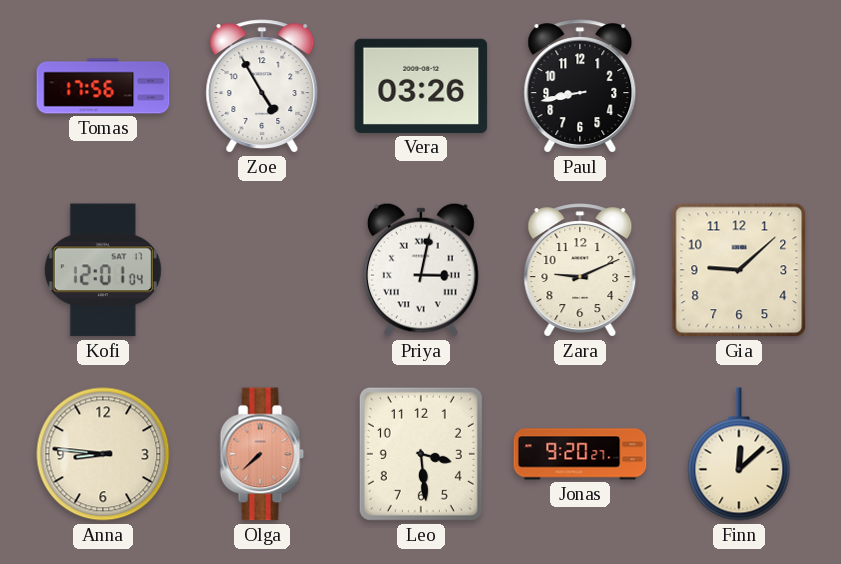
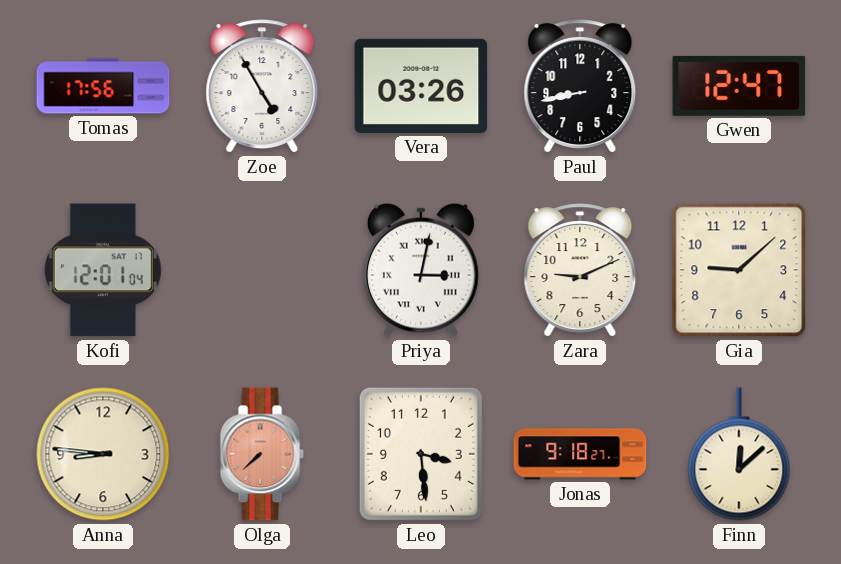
Gwen: none -> 12:47
Jonas: 9:20 -> 9:18
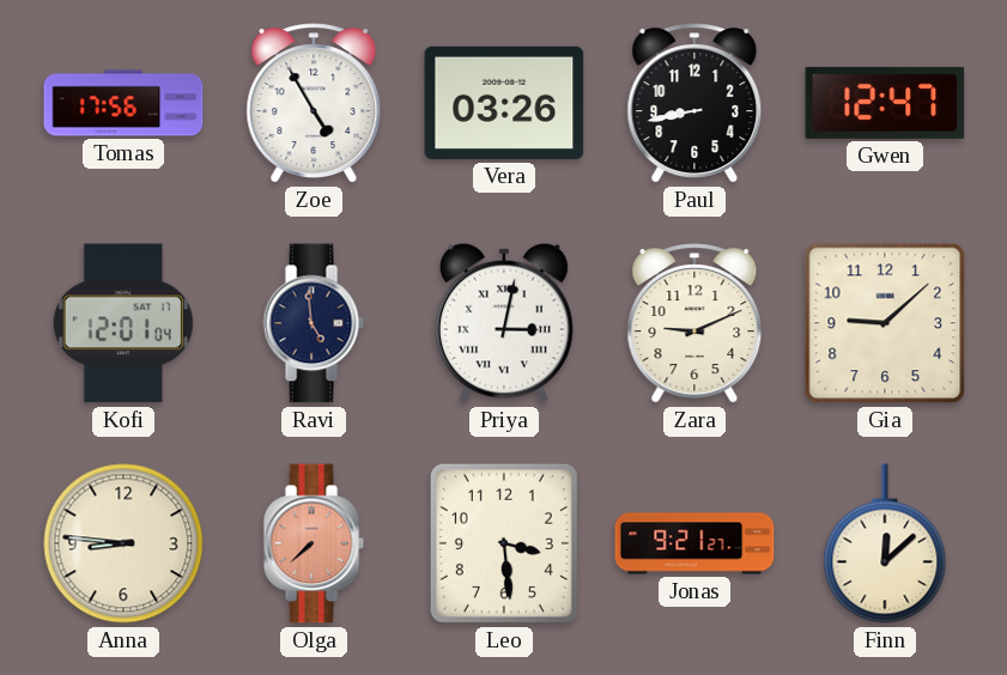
Ravi: none -> 4:59
Jonas: 9:18 -> 9:21
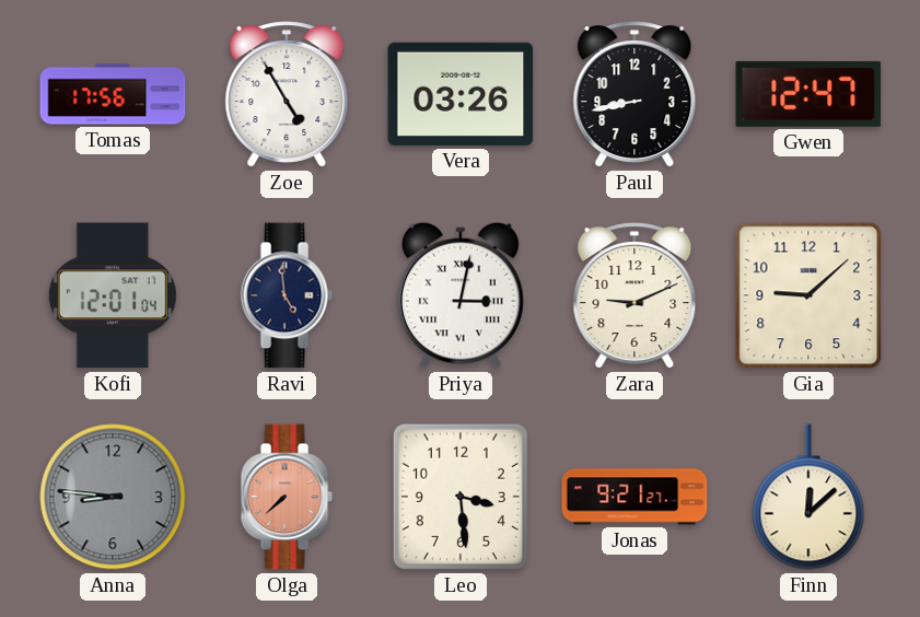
Anna dial: cream -> grey
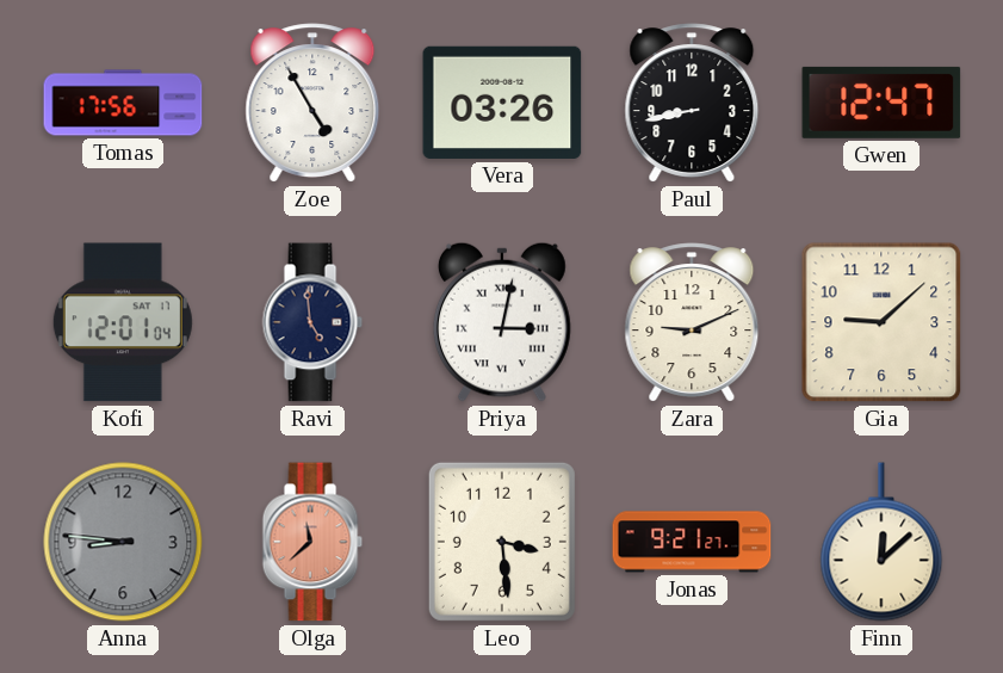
Olga: 7:38 -> 11:38
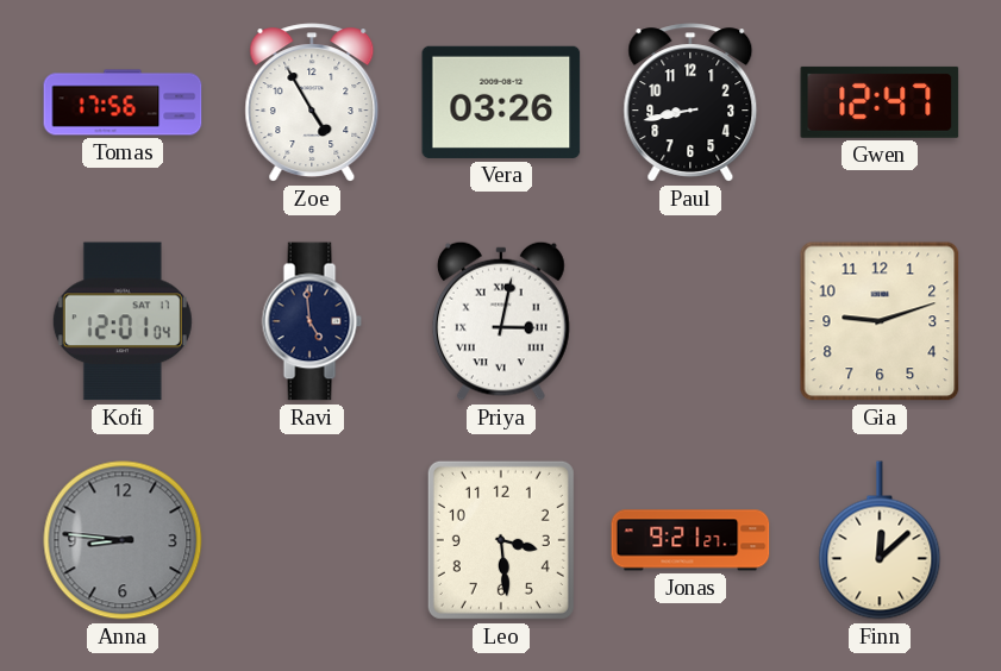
Zara: 9:11 -> none
Gia: 9:08 -> 9:12
Olga: 11:38 -> none
